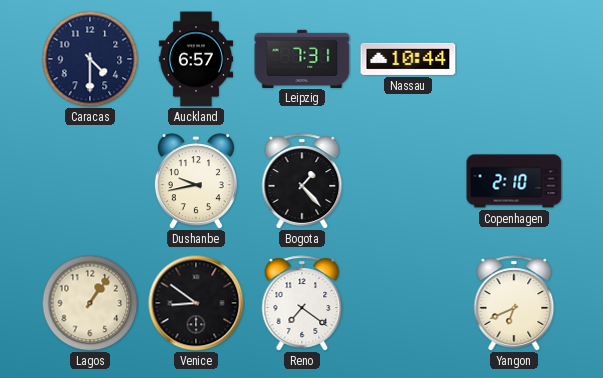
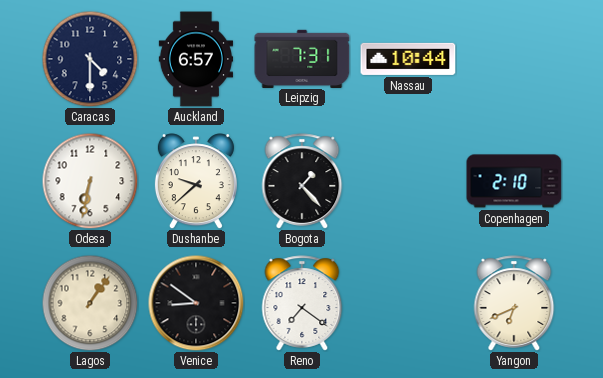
Odesa: none -> 6:32
Dushanbe: 9:43 -> 9:38
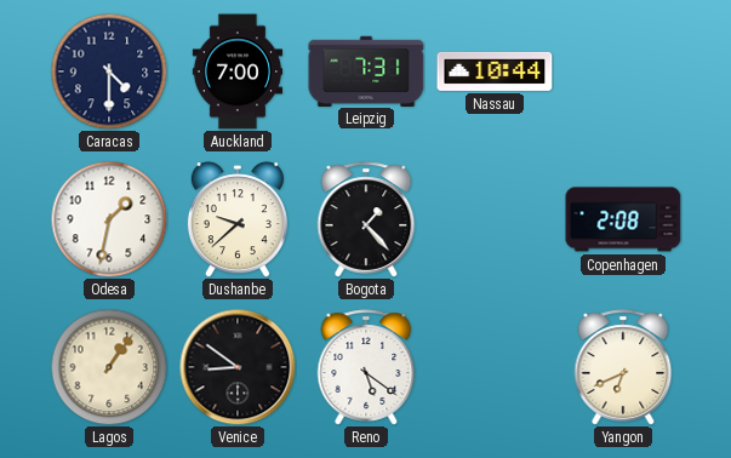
Auckland: 6:57 -> 7:00
Odesa: 6:32 -> 1:32
Copenhagen: 2:10 -> 2:08
Reno: 7:21 -> 5:21
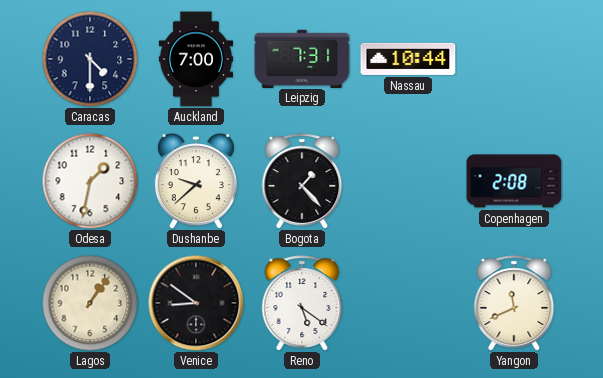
Yangon: 6:41 -> 11:41
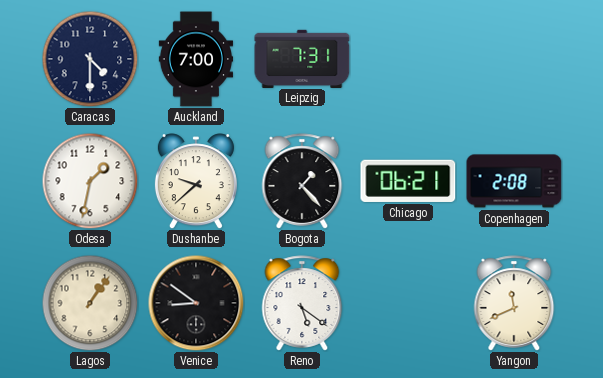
Nassau: 10:44 -> none
Chicago: none -> 06:21
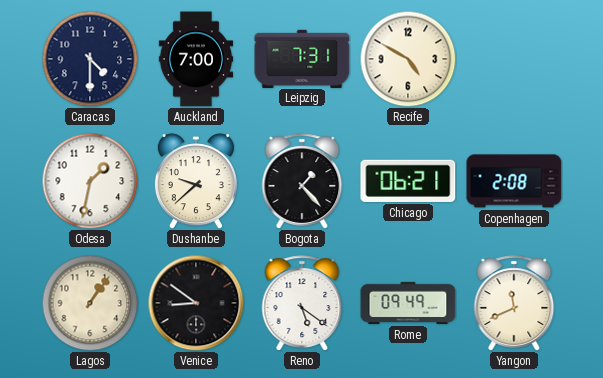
Recife: none -> 4:50
Rome: none -> 09:49
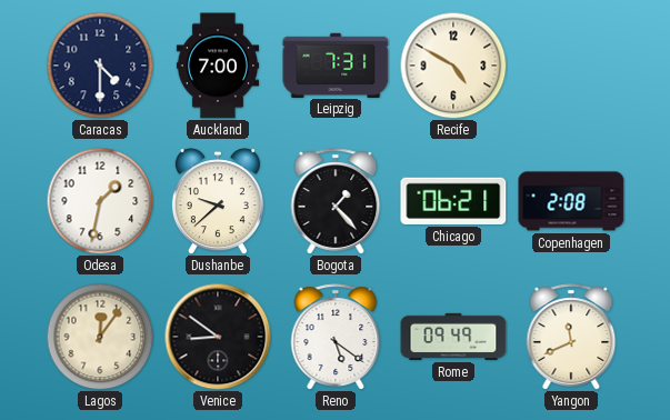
Lagos: 1:06 -> 12:06
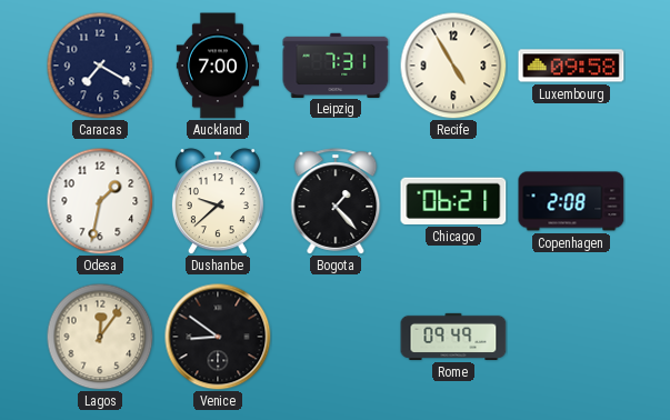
Caracas: 4:30 -> 7:20
Recife: 4:50 -> 4:55
Luxembourg: none -> 09:58
Reno: 5:21 -> none
Yangon: 11:41 -> none
